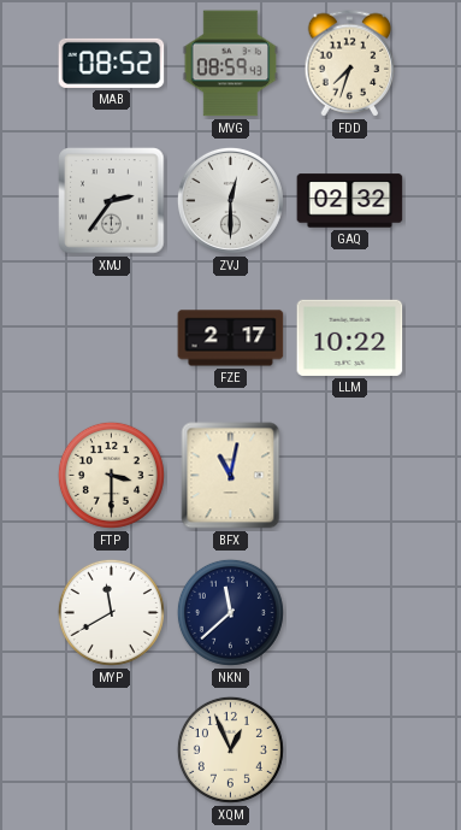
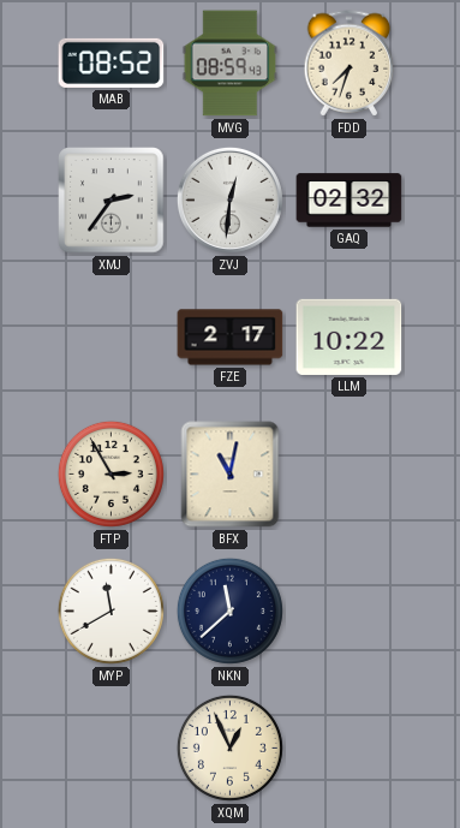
ZVJ: 12:30 -> 12:31
FTP: 3:30 -> 2:55
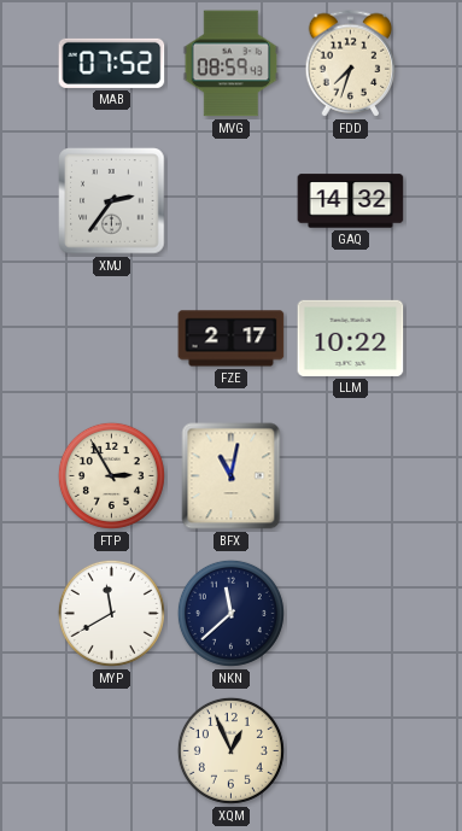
MAB: 08:52 -> 07:52
ZVJ: 12:31 -> none
GAQ: 02:32 -> 14:32
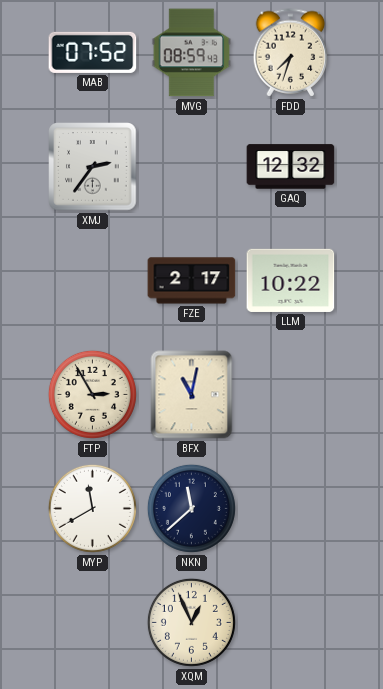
GAQ: 14:32 -> 12:32
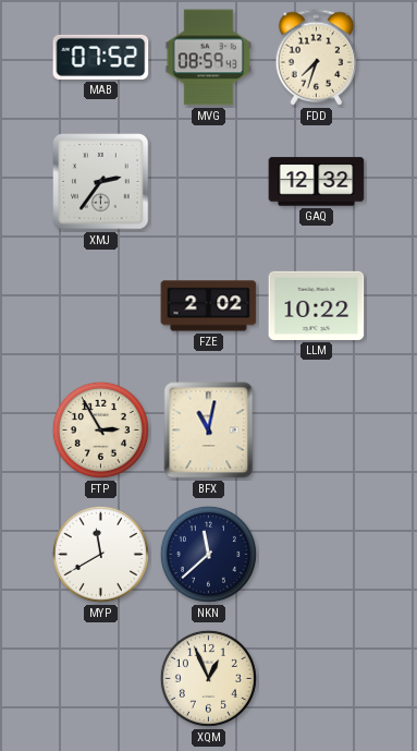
FZE: 2:17 -> 2:02
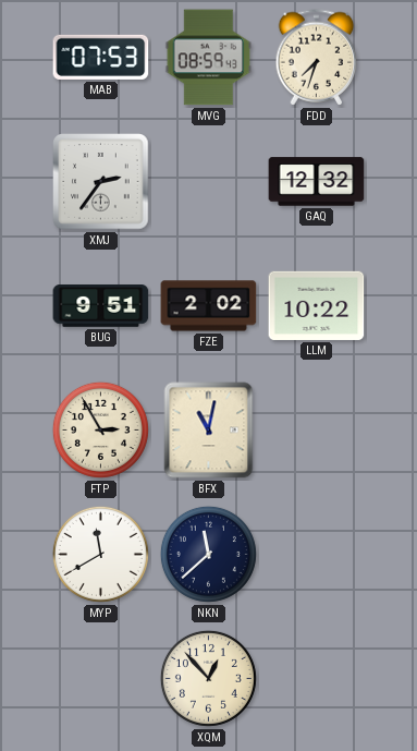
MAB: 07:52 -> 07:53
BUG: none -> 9:51
XQM: 12:56 -> 12:53
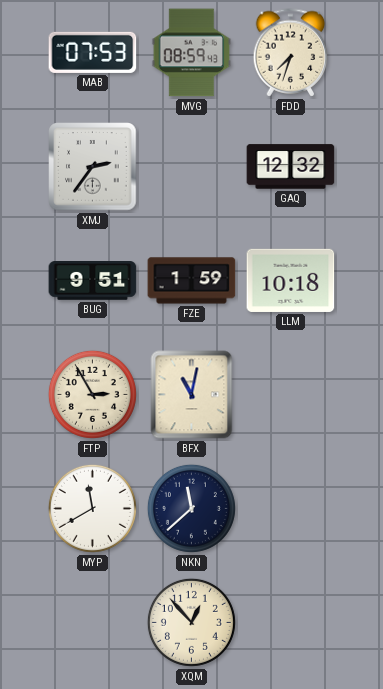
FZE: 2:02 -> 1:59
LLM: 10:22 -> 10:18
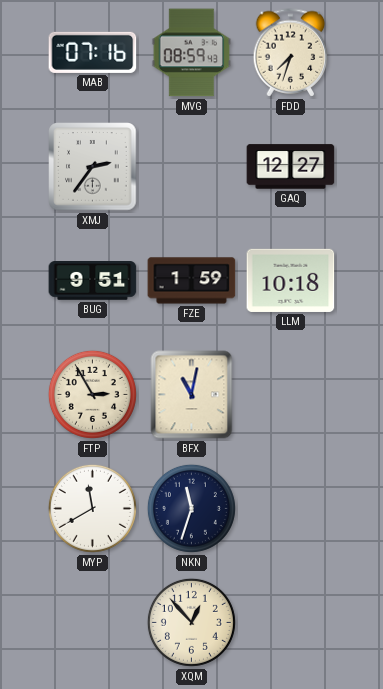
MAB: 07:53 -> 07:16
GAQ: 12:32 -> 12:27
NKN: 11:38 -> 11:33
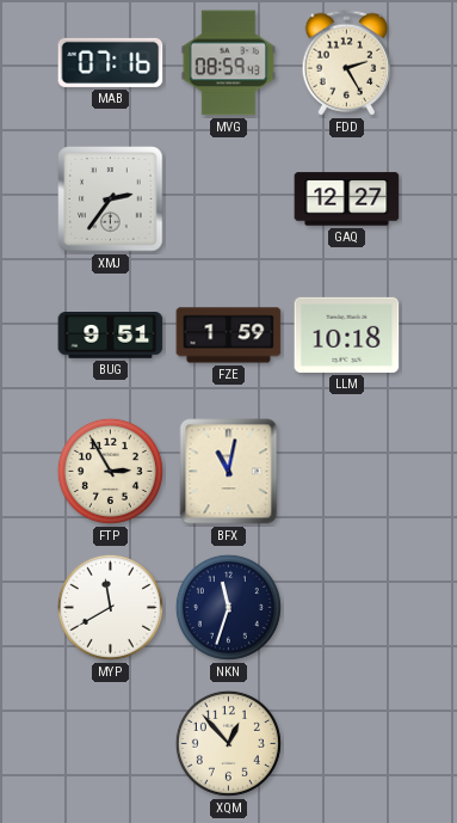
FDD: 7:33 -> 2:25
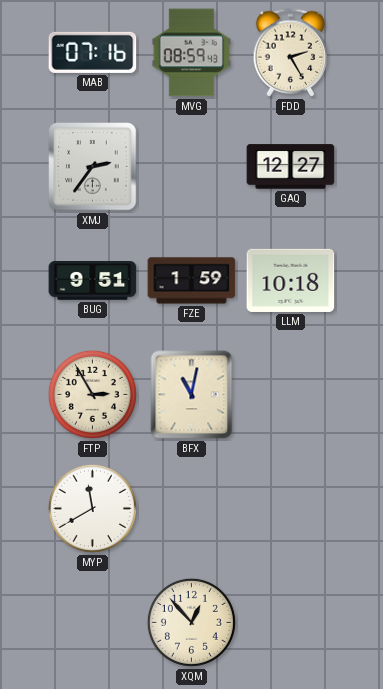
NKN: 11:33 -> none
